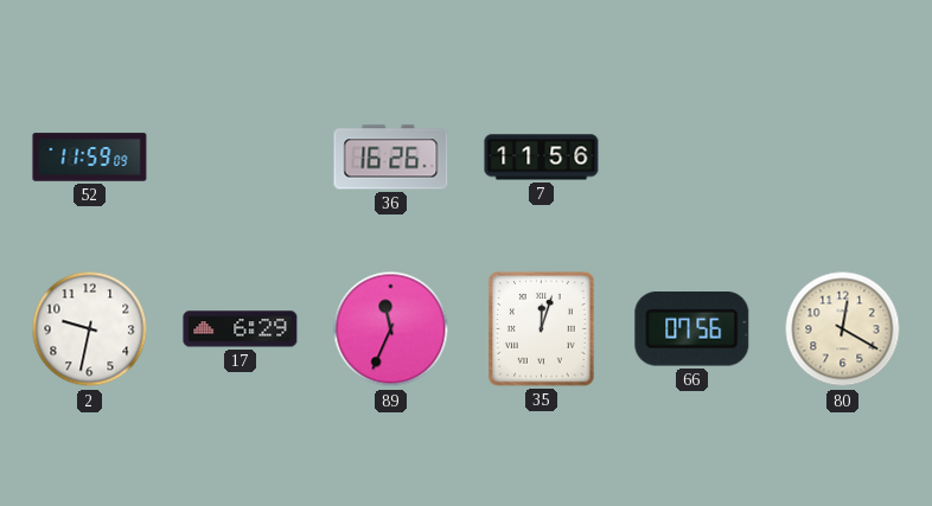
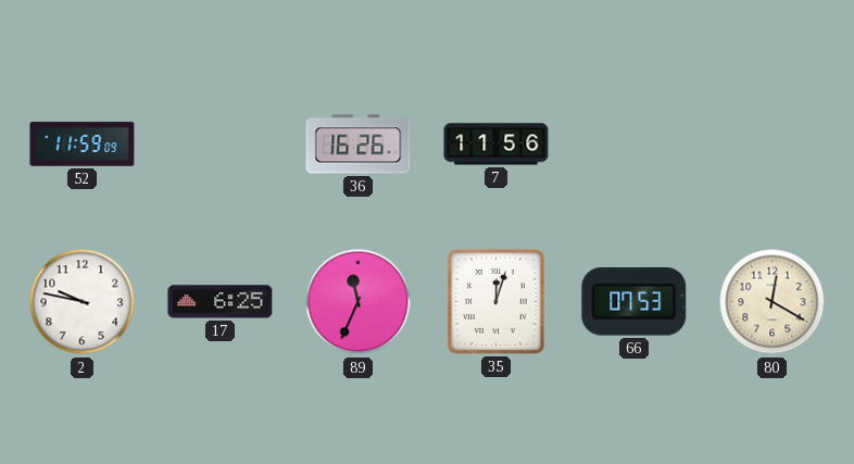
2: 9:32 -> 9:47
17: 6:29 -> 6:25
66: 07:56 -> 07:53
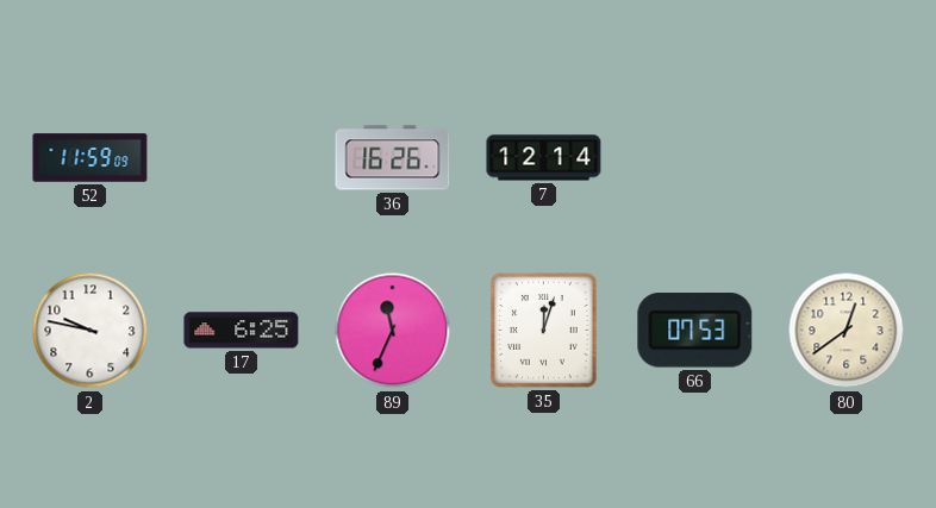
7: 11:56 -> 12:14
80: 12:20 -> 12:39
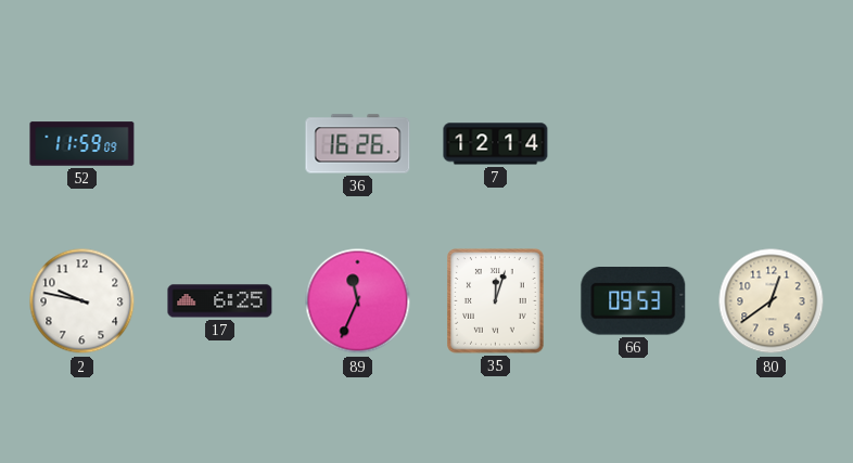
66: 07:53 -> 09:53
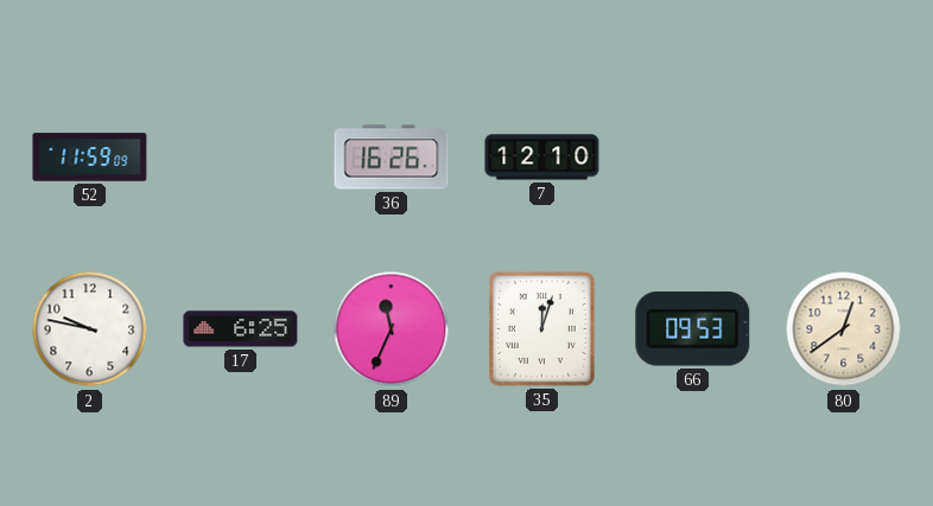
7: 12:14 -> 12:10
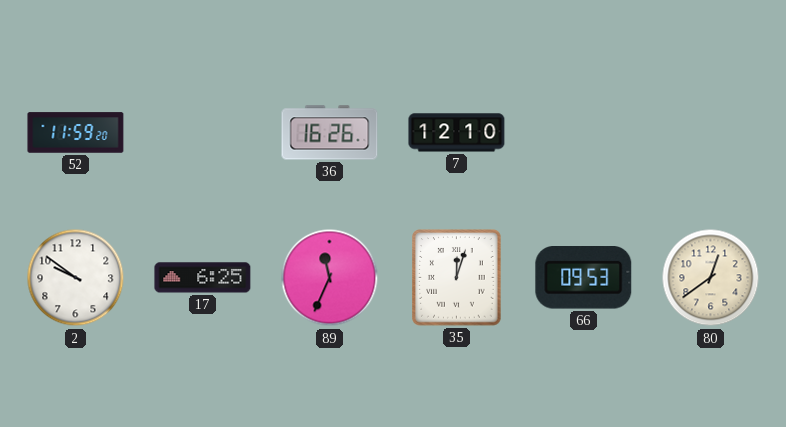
52: 11:59:09 -> 11:59:20
2: 9:47 -> 9:51
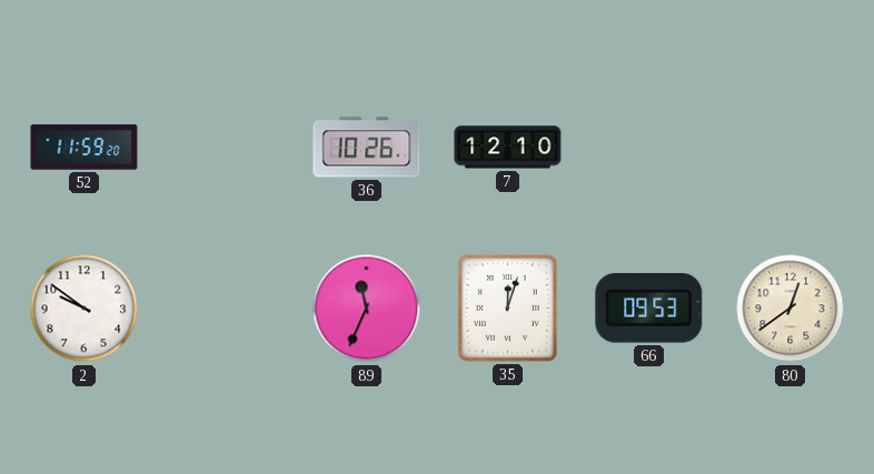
36: 16:26 -> 10:26
17: 6:25 -> none
